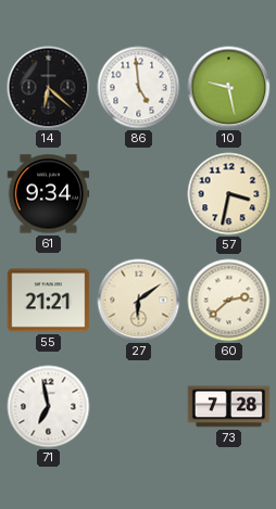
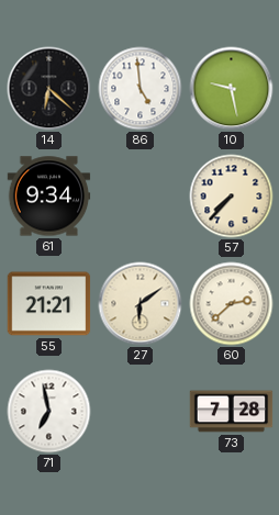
57: 3:32 -> 7:37
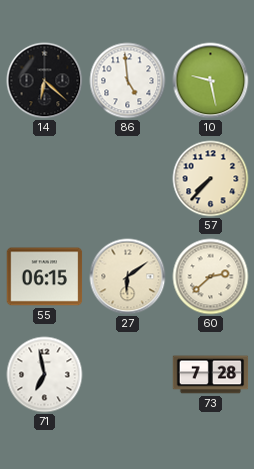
61: 9:34 -> none
55: 21:21 -> 06:15
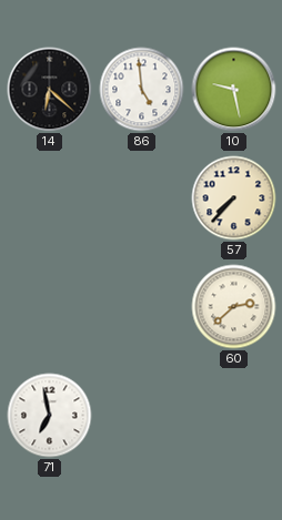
55: 06:15 -> none
27: 6:09 -> none
73: 7:28 -> none
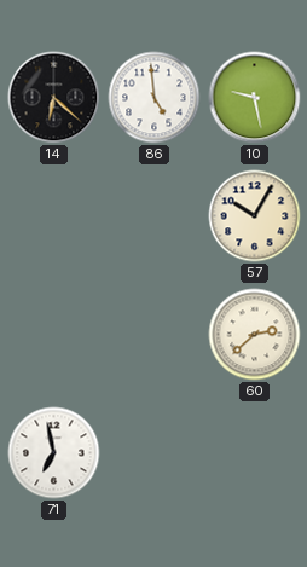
57: 7:37 -> 10:05
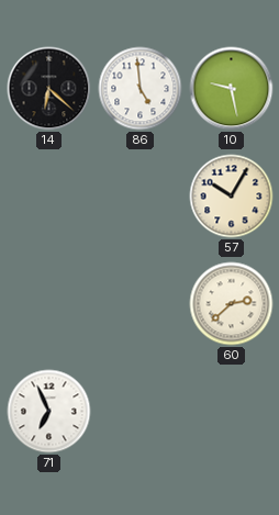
71: 6:58 -> 6:56
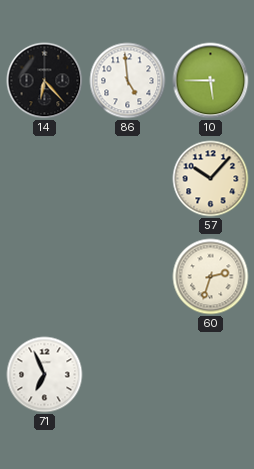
14: 6:22 -> 6:23
10: 9:28 -> 5:45
57: 10:05 -> 10:07
60: 2:38 -> 2:33
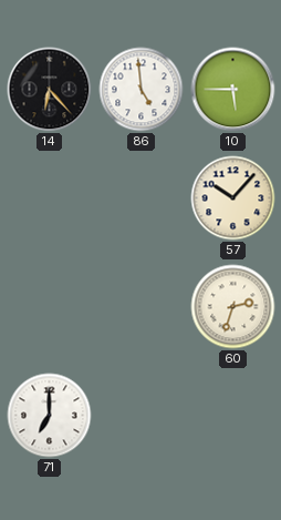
71: 6:56 -> 7:00
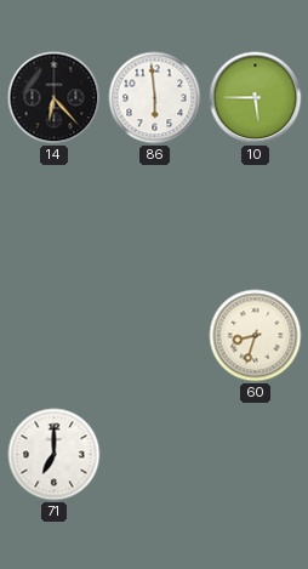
86: 4:59 -> 5:59
57: 10:07 -> none
60: 2:33 -> 8:33
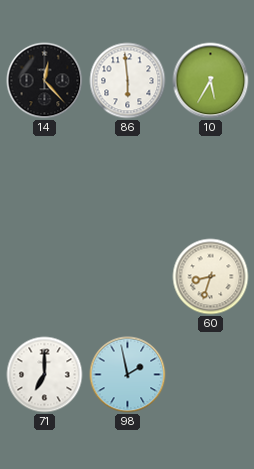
14: 6:23 -> 12:23
10: 5:45 -> 5:35
98: none -> 1:58
